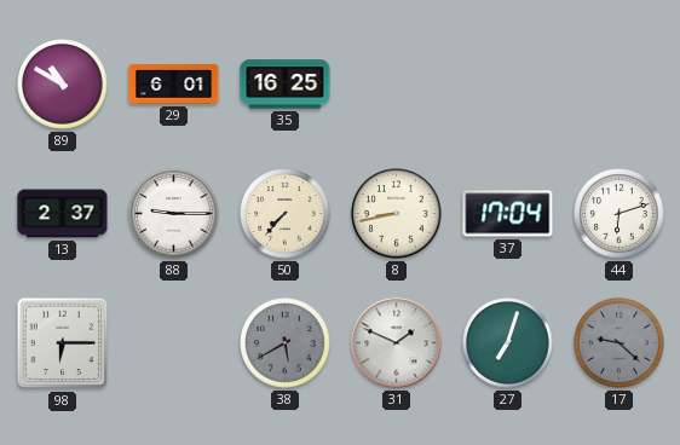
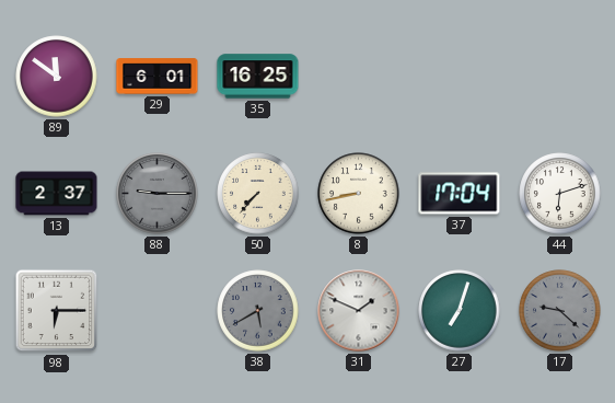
89: 10:50 -> 11:51
88 dial: white -> grey
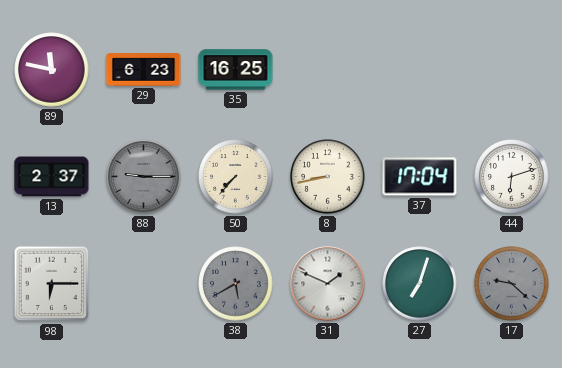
89: 11:51 -> 11:47
29: 6:01 -> 6:23
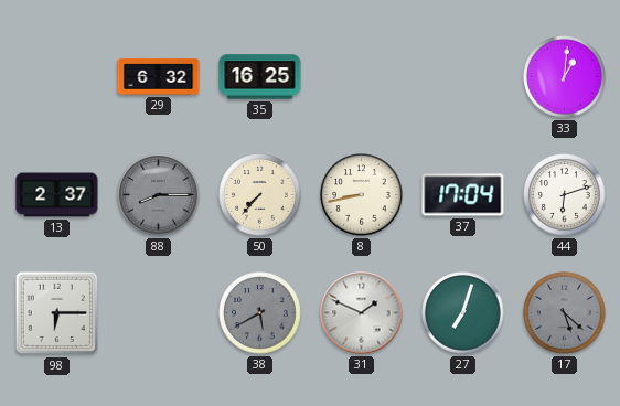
89: 11:47 -> none
29: 6:23 -> 6:32
33: none -> 1:01
88: 9:15 -> 8:15
17: 9:22 -> 5:22
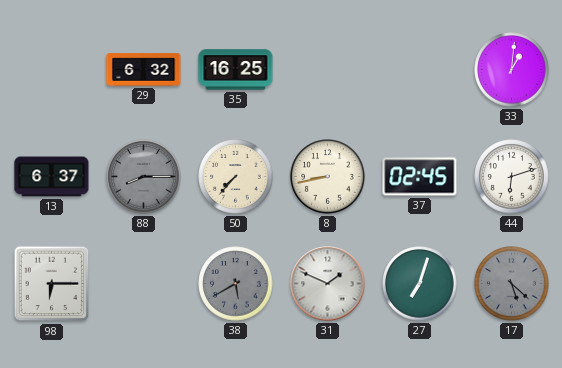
13: 2:37 -> 6:37
37: 17:04 -> 02:45
